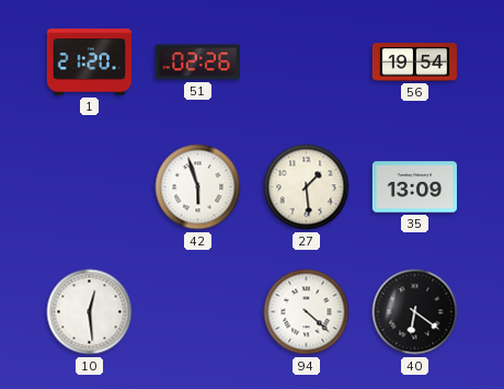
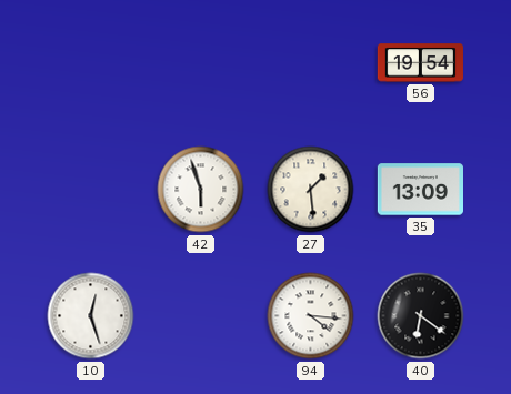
1: 21:20 -> none
51: 02:26 -> none
10: 12:29 -> 12:27
94: 4:22 -> 4:16
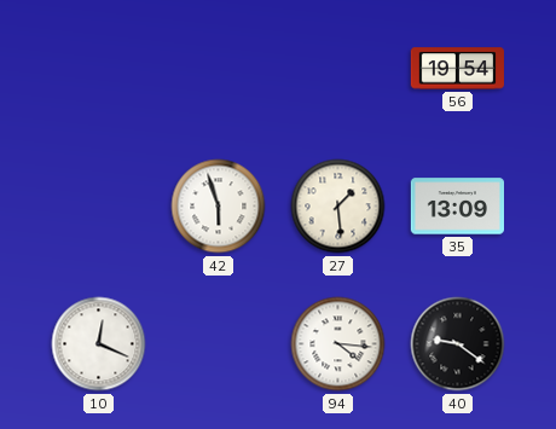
10: 12:27 -> 12:19
40: 6:21 -> 9:21
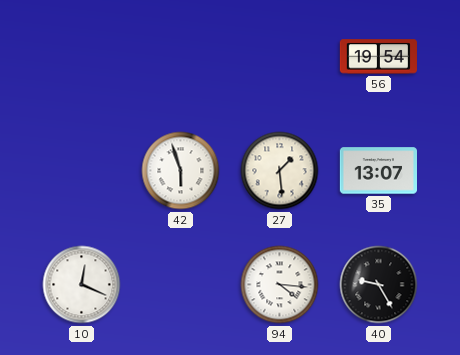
35: 13:09 -> 13:07
40: 9:21 -> 9:25
